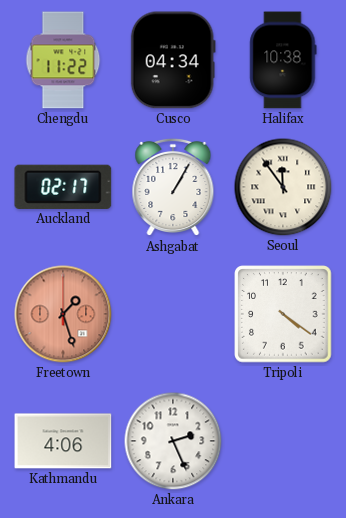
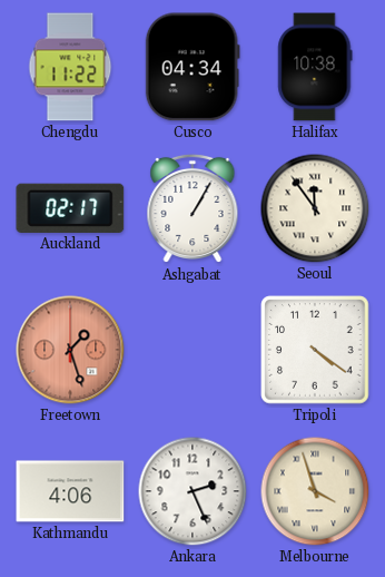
Melbourne: none -> 3:57
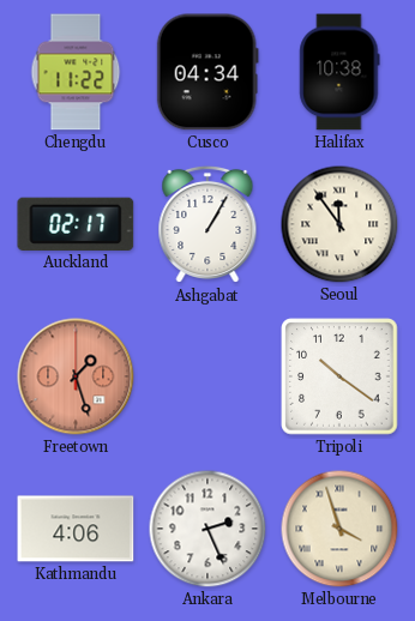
Tripoli: 4:21 -> 10:21
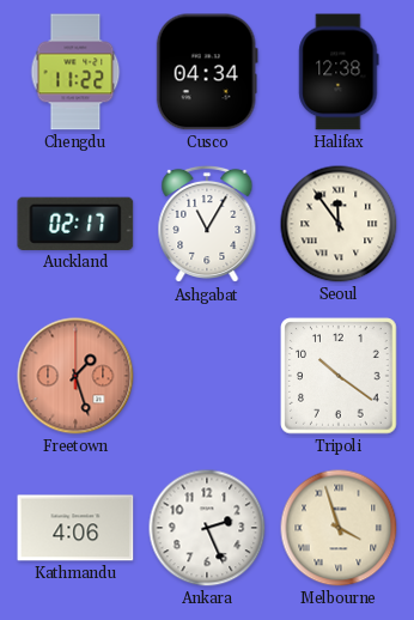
Halifax: 10:38 -> 12:38
Ashgabat: 1:05 -> 11:05
